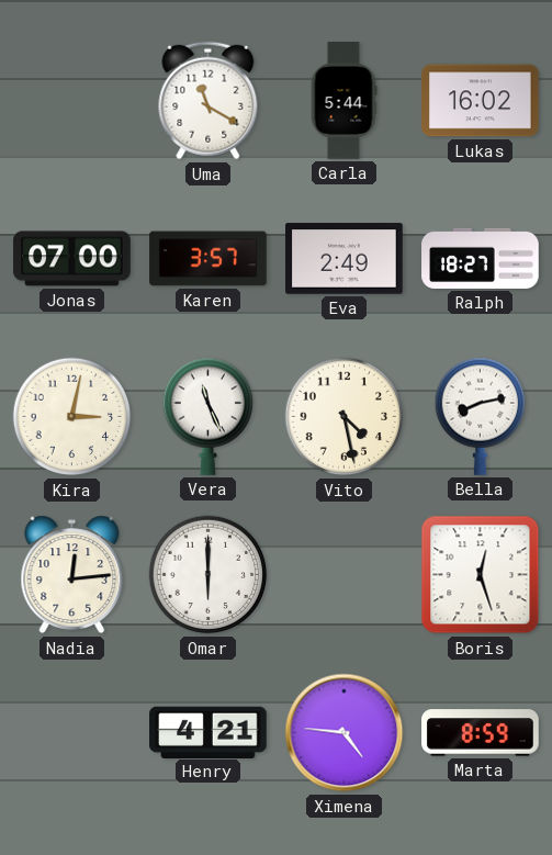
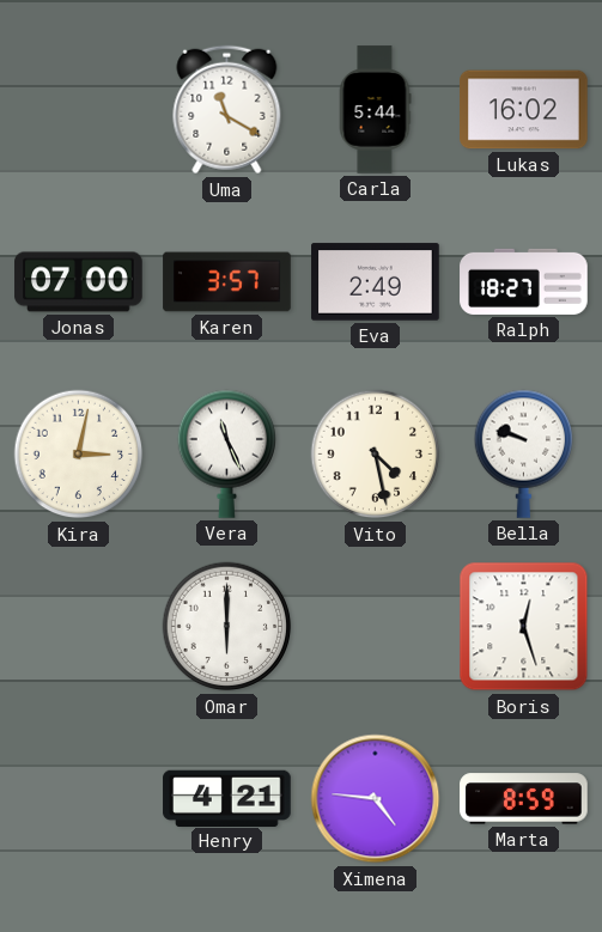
Bella: 8:13 -> 9:48
Nadia: 12:14 -> none
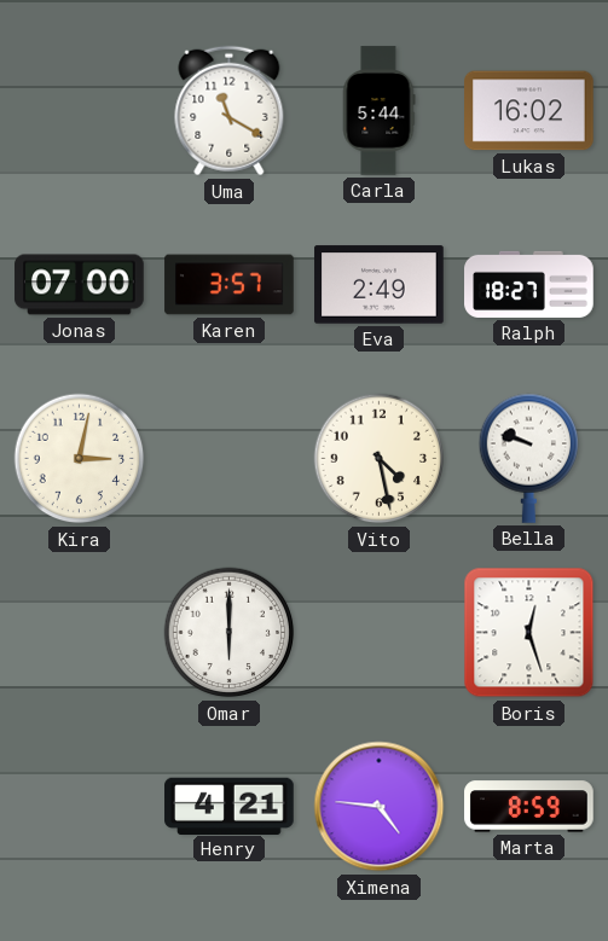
Vera: 11:26 -> none
